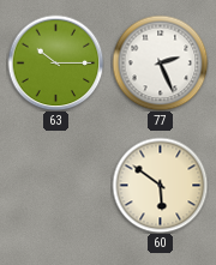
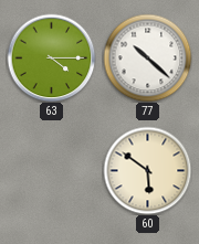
63: 10:15 -> 4:15
77: 2:26 -> 10:22
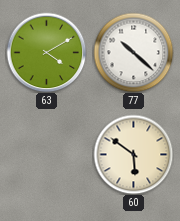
63: 4:15 -> 4:10
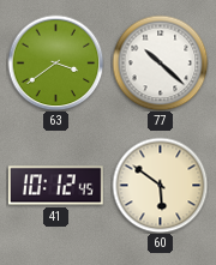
63: 4:10 -> 3:39
41: none -> 10:12
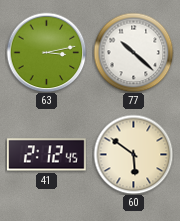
63: 3:39 -> 3:13
41: 10:12 -> 2:12
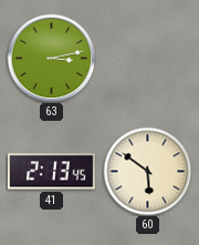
77: 10:22 -> none
41: 2:12 -> 2:13
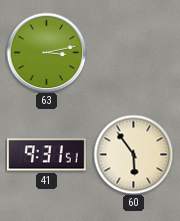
41: 2:13 -> 9:31
60: 5:51 -> 5:54
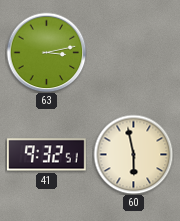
41: 9:31 -> 9:32
60: 5:54 -> 5:58
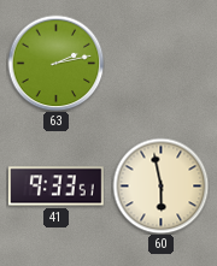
63: 3:13 -> 2:13
41: 9:32 -> 9:33
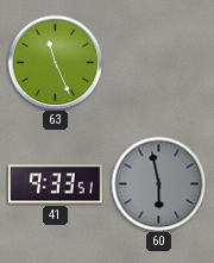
63: 2:13 -> 11:26
60 dial: cream -> grey
